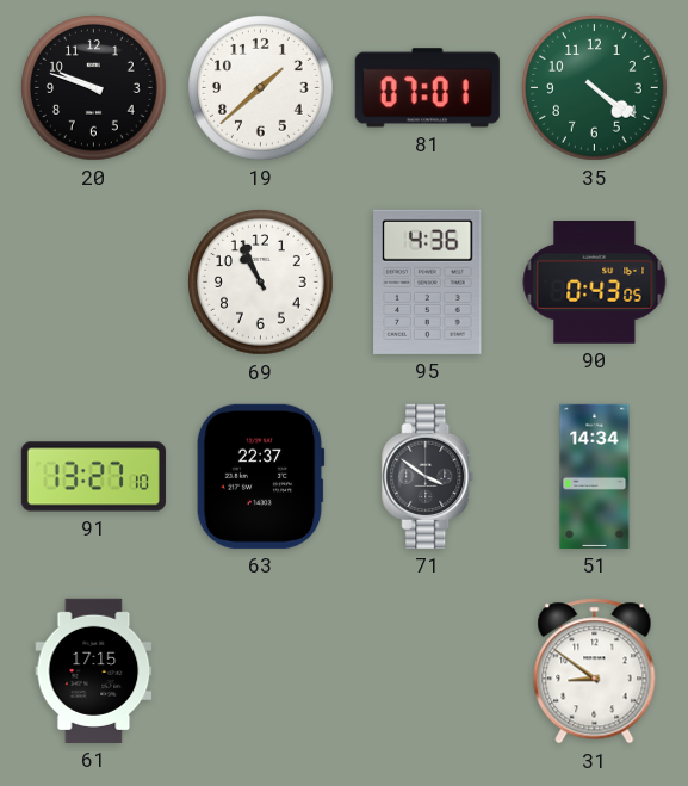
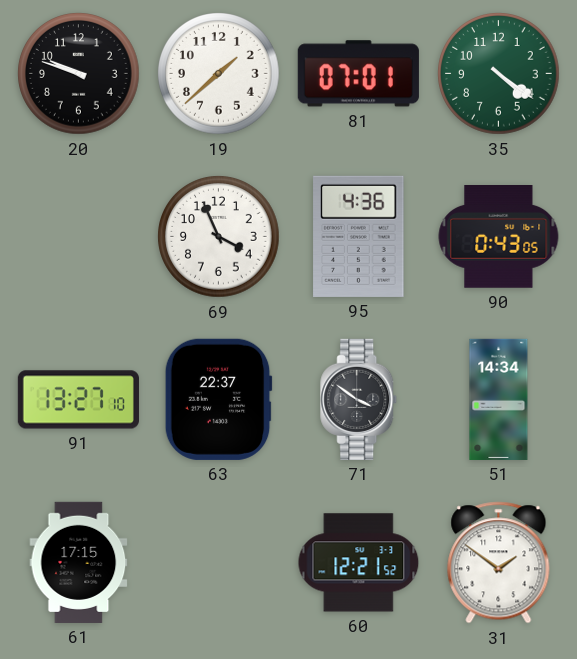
69: 10:56 -> 3:56
60: none -> 12:21
31: 8:51 -> 1:51
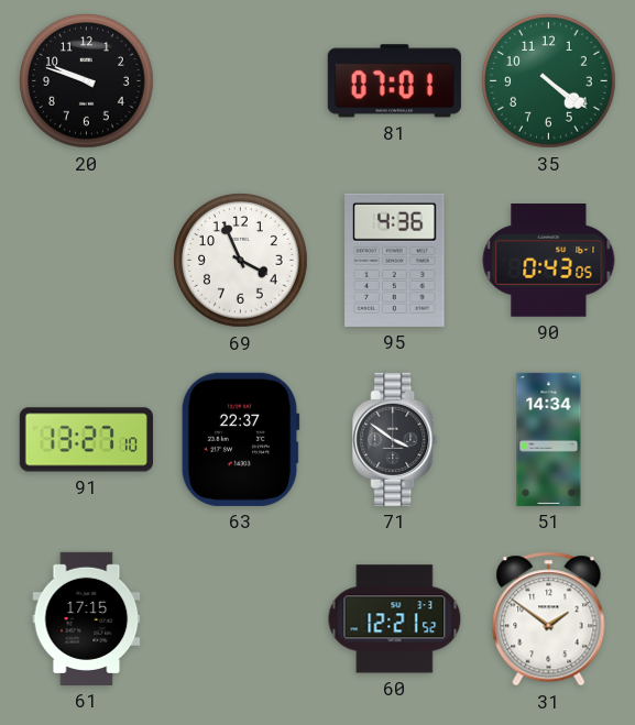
19: 1:38 -> none
